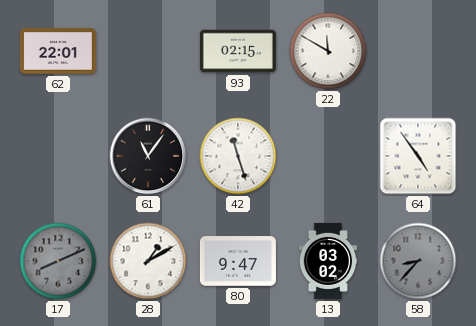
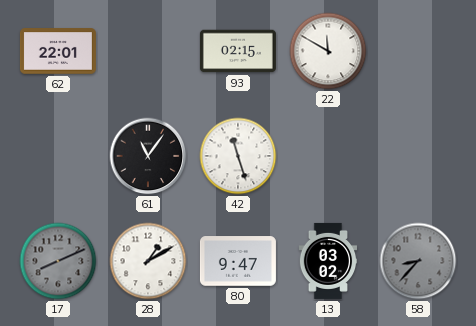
64: 4:54 -> none
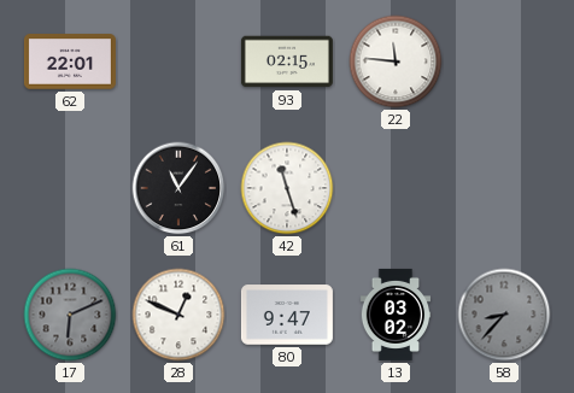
22: 11:50 -> 11:46
17: 8:11 -> 6:11
28: 1:10 -> 12:49
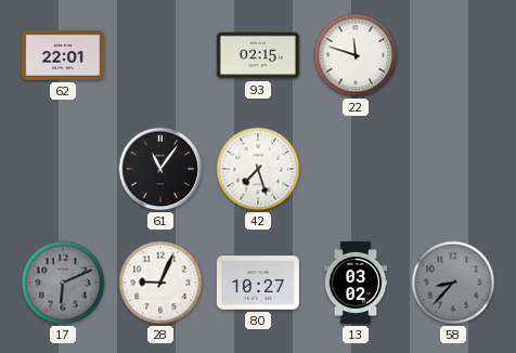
22: 11:46 -> 11:48
42: 11:27 -> 7:27
28: 12:49 -> 9:04
80: 9:47 -> 10:27
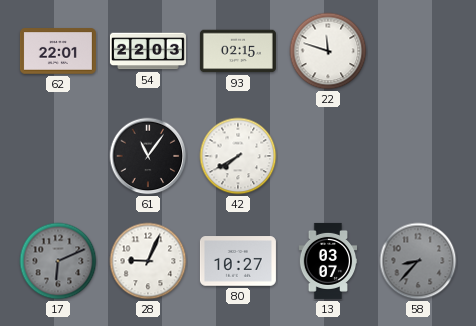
54: none -> 22:03
42: 7:27 -> 7:40
13: 03:02 -> 03:07
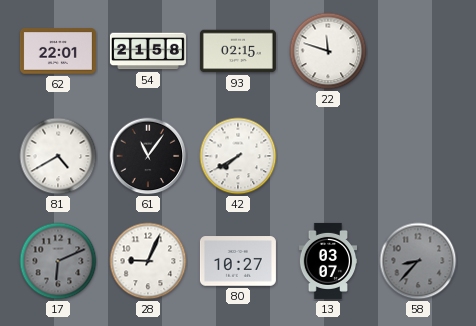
54: 22:03 -> 21:58
81: none -> 4:40
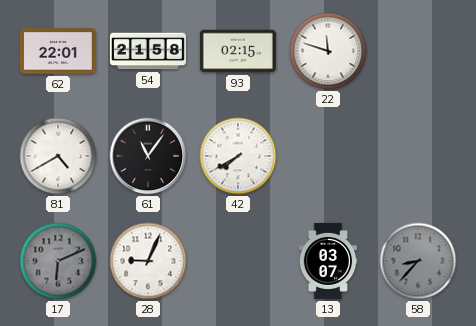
80: 10:27 -> none
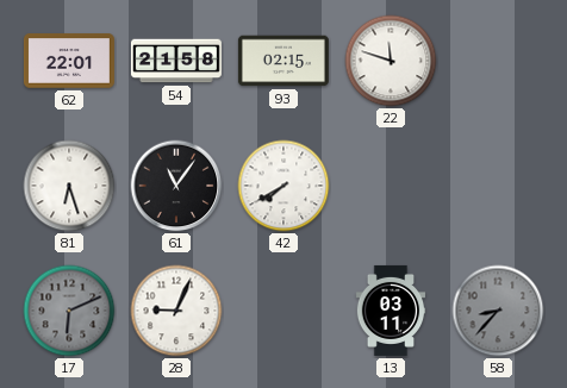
81: 4:40 -> 6:27
13: 03:07 -> 03:11
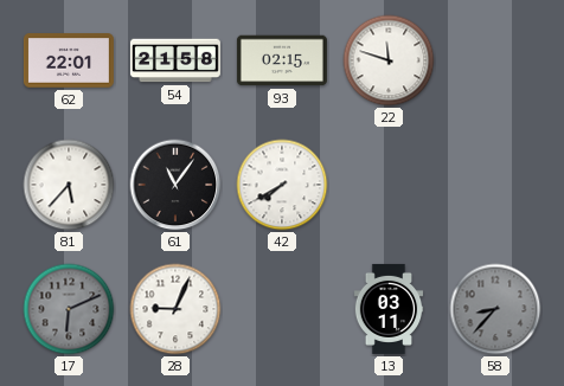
81: 6:27 -> 5:37
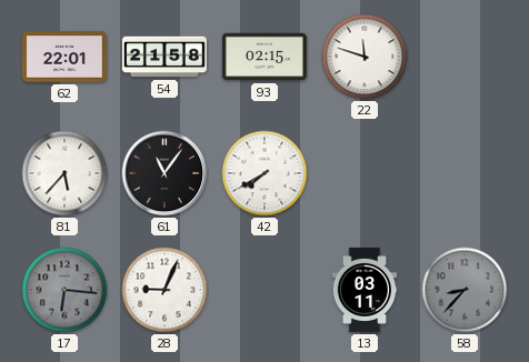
17: 6:11 -> 6:16
